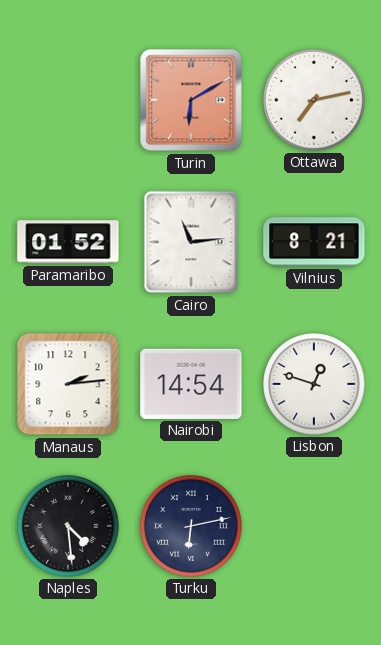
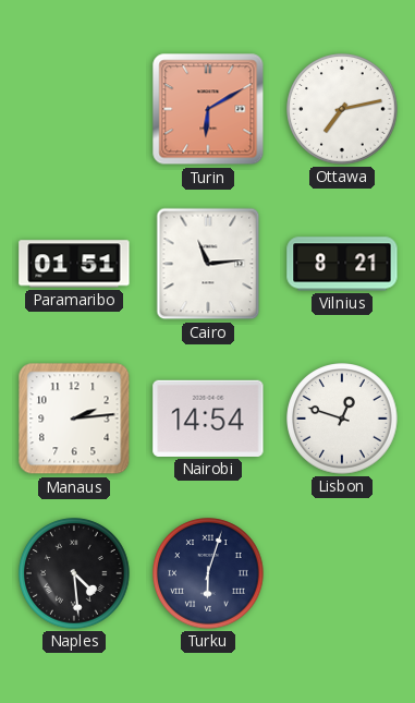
Paramaribo: 01:52 -> 01:51
Turku: 6:13 -> 6:03
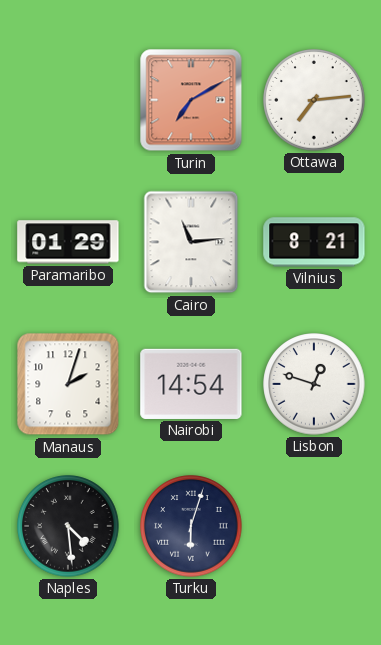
Turin: 6:10 -> 7:10
Ottawa: 7:13 -> 7:14
Paramaribo: 01:51 -> 01:29
Manaus: 2:14 -> 2:03
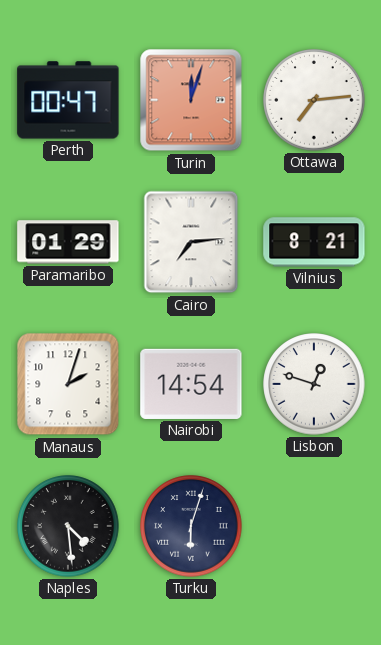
Perth: none -> 00:47
Turin: 7:10 -> 12:03
Cairo: 11:14 -> 7:14
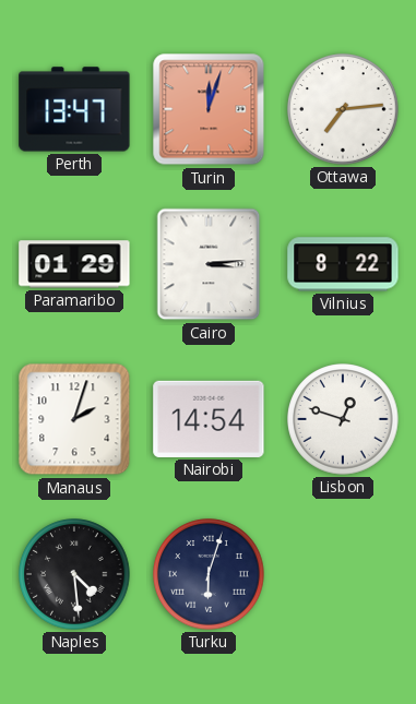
Perth: 00:47 -> 13:47
Cairo: 7:14 -> 3:14
Vilnius: 8:21 -> 8:22
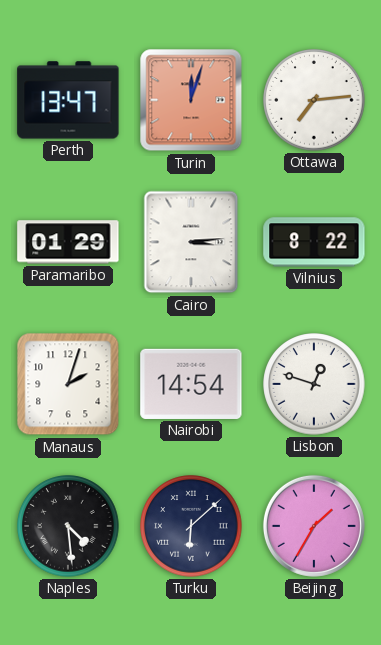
Turku: 6:03 -> 6:08
Beijing: none -> 1:35
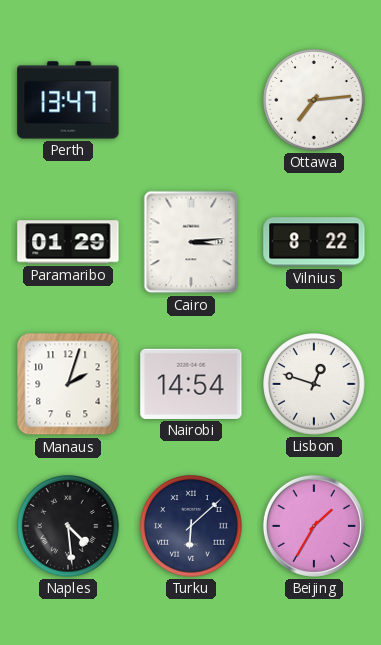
Turin: 12:03 -> none
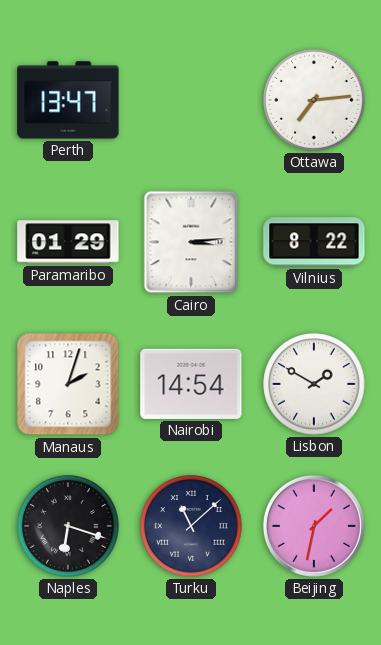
Lisbon: 12:48 -> 1:50
Naples: 4:29 -> 6:18
Turku: 6:08 -> 11:08
Beijing: 1:35 -> 1:32
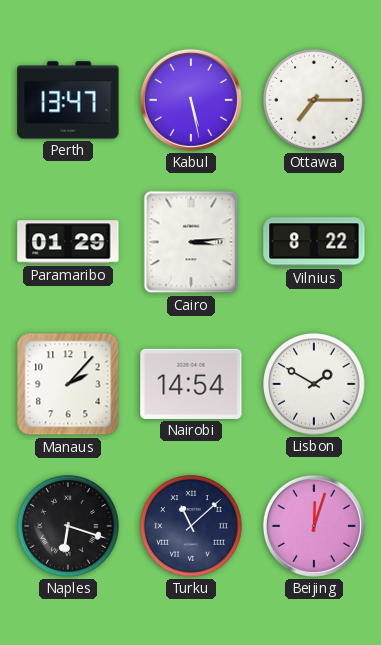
Kabul: none -> 5:28
Ottawa: 7:14 -> 7:15
Manaus: 2:03 -> 2:07
Beijing: 1:32 -> 12:03
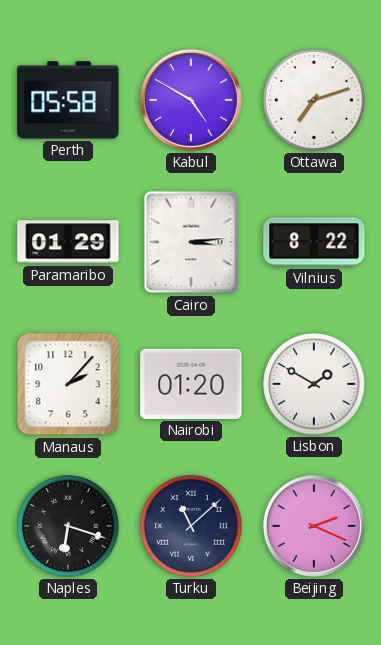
Perth: 13:47 -> 05:58
Kabul: 5:28 -> 4:50
Ottawa: 7:15 -> 7:12
Nairobi: 14:54 -> 01:20
Beijing: 12:03 -> 2:19
